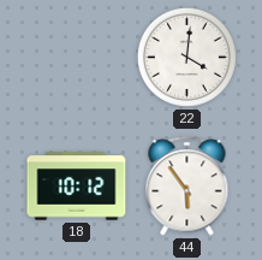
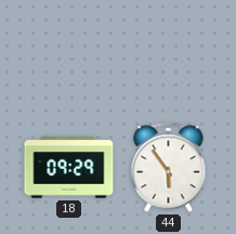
22: 4:01 -> none
18: 10:12 -> 09:29
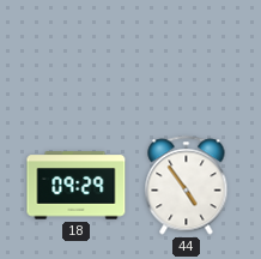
44: 5:54 -> 4:54
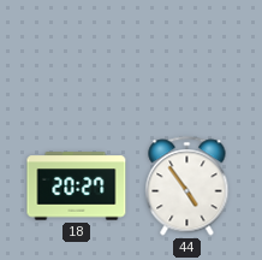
18: 09:29 -> 20:27
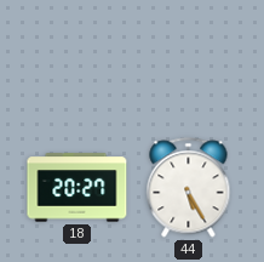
44: 4:54 -> 5:25
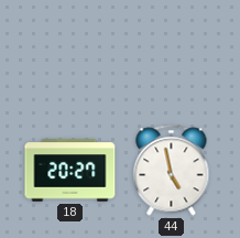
44: 5:25 -> 4:58
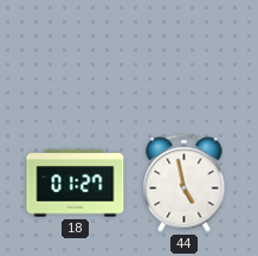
18: 20:27 -> 01:27
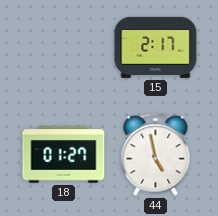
15: none -> 2:17
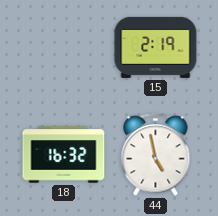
15: 2:17 -> 2:19
18: 01:27 -> 16:32
